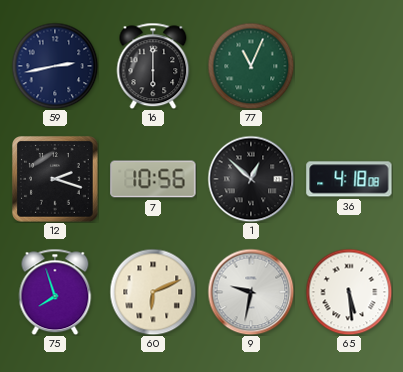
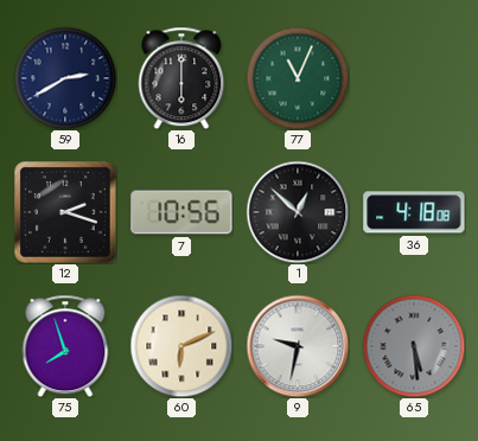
59: 2:43 -> 2:40
65 dial: white -> grey
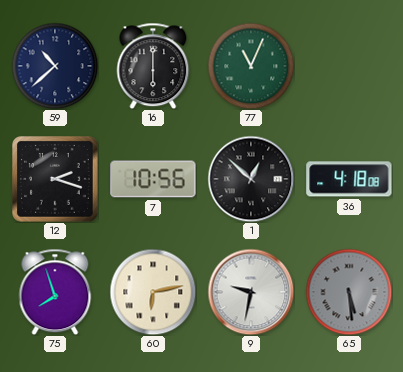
59: 2:40 -> 10:38
60: 6:11 -> 6:13
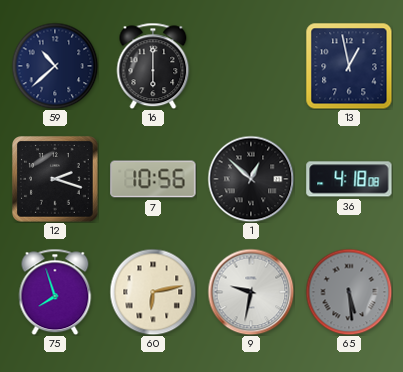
77: 11:04 -> none
13: none -> 12:58
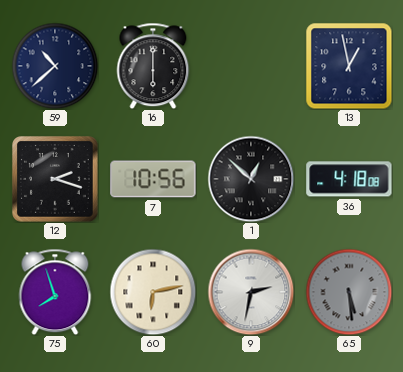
9: 9:32 -> 2:32
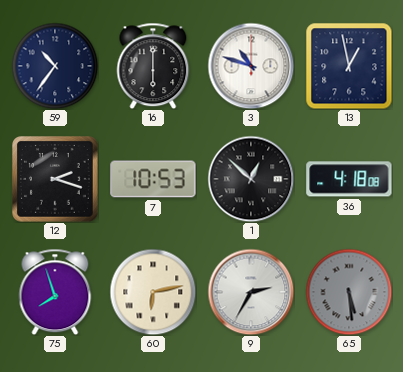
59: 10:38 -> 10:36
3: none -> 10:48
7: 10:56 -> 10:53
9: 2:32 -> 2:35
